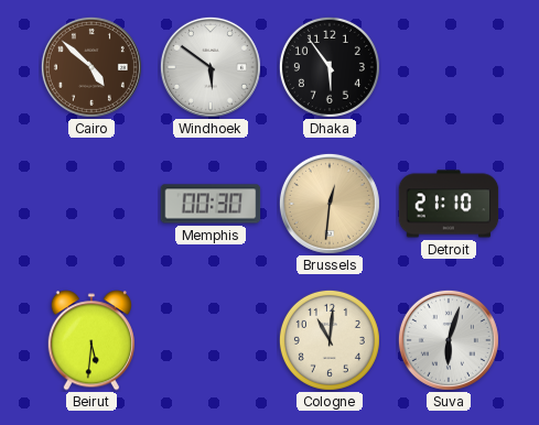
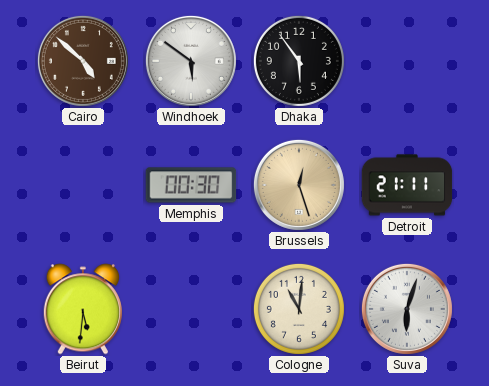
Brussels: 12:31 -> 12:27
Detroit: 21:10 -> 21:11
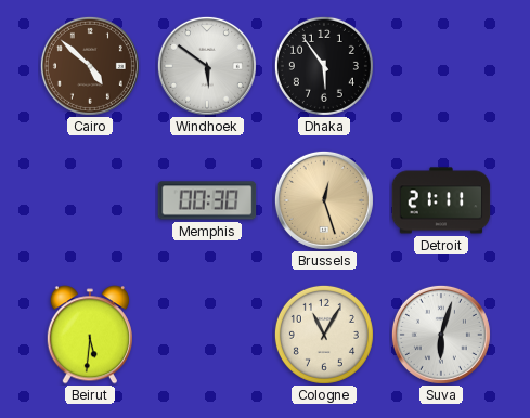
Cologne: 11:01 -> 11:05
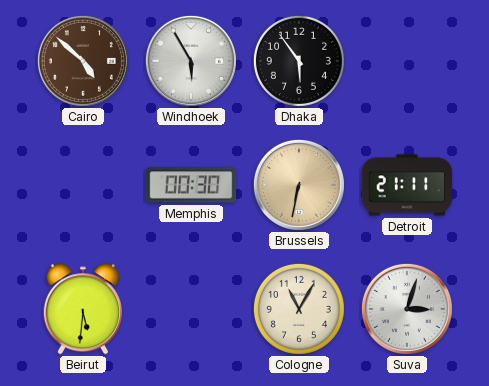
Windhoek: 5:51 -> 5:55
Brussels: 12:27 -> 6:32
Suva: 6:03 -> 3:03
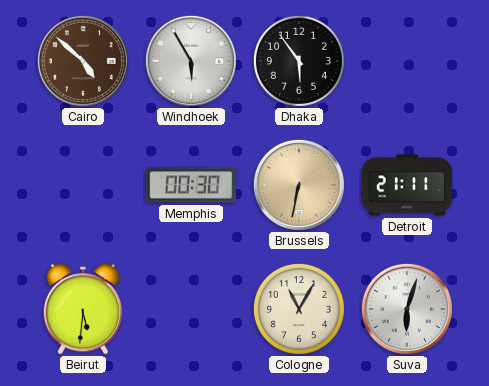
Suva: 3:03 -> 6:03
